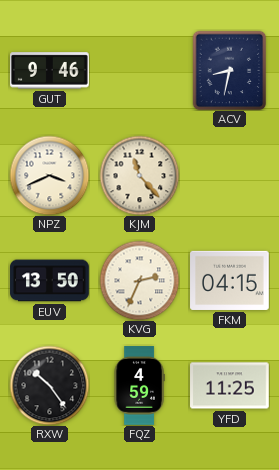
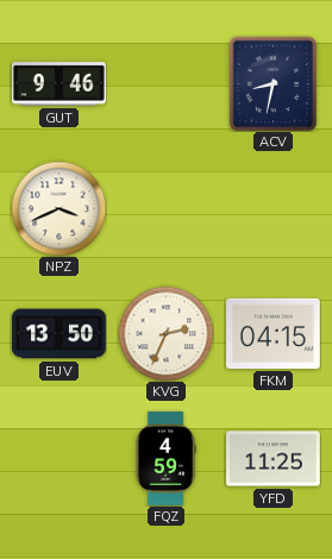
KJM: 11:23 -> none
RXW: 10:24 -> none
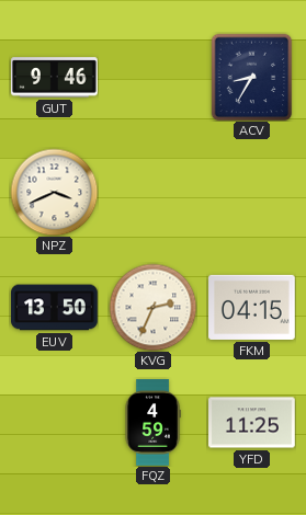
ACV: 8:32 -> 8:35
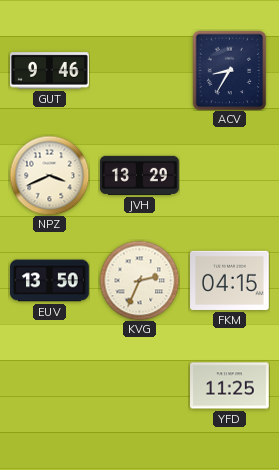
JVH: none -> 13:29
FQZ: 4:59 -> none
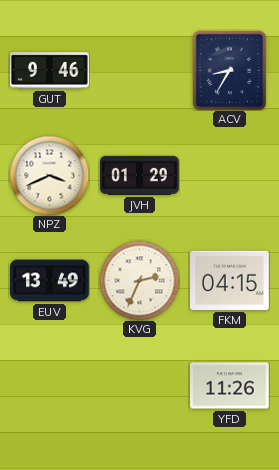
JVH: 13:29 -> 01:29
EUV: 13:50 -> 13:49
YFD: 11:25 -> 11:26
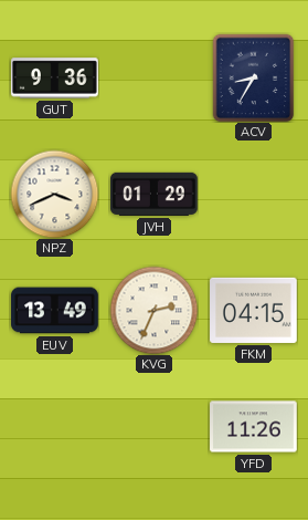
GUT: 9:46 -> 9:36
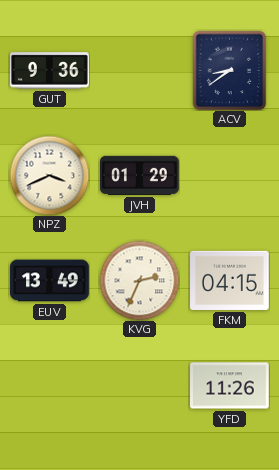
ACV: 8:35 -> 8:39
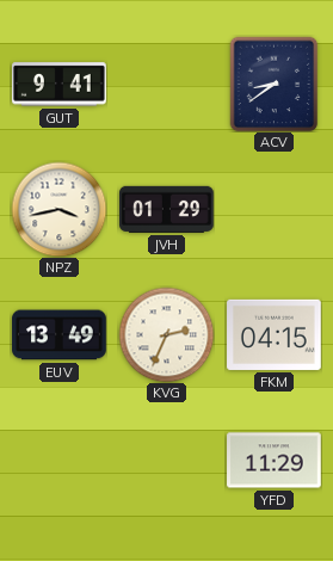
GUT: 9:36 -> 9:41
NPZ: 3:41 -> 3:43
YFD: 11:26 -> 11:29
